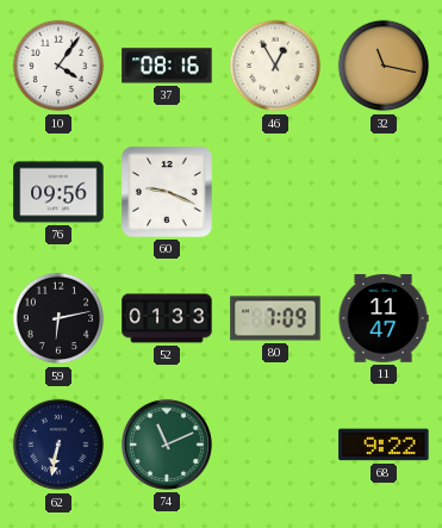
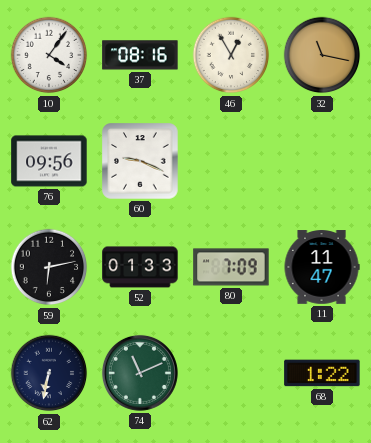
68: 9:22 -> 1:22
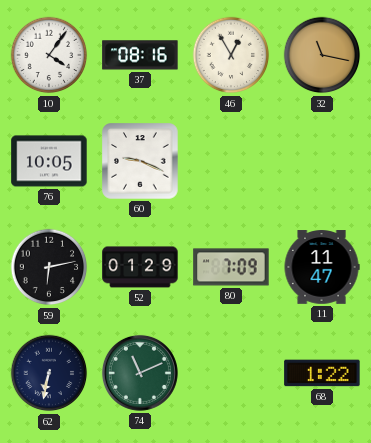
76: 09:56 -> 10:05
52: 01:33 -> 01:29
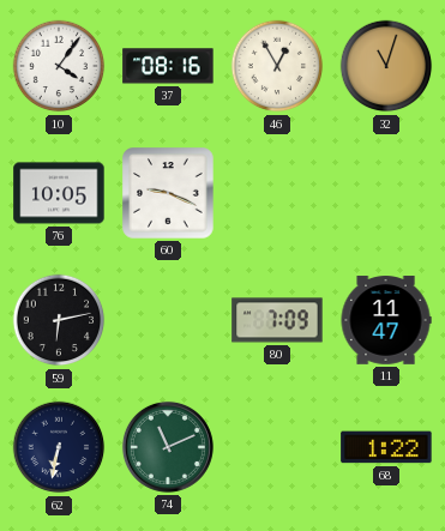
32: 11:17 -> 11:03
52: 01:29 -> none
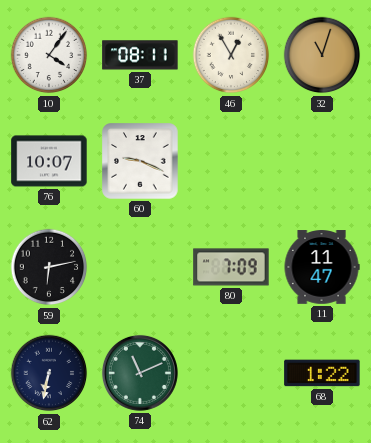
37: 08:16 -> 08:11
76: 10:05 -> 10:07
